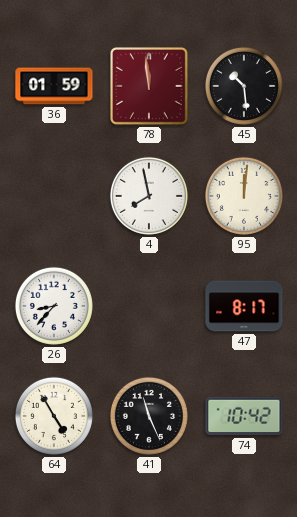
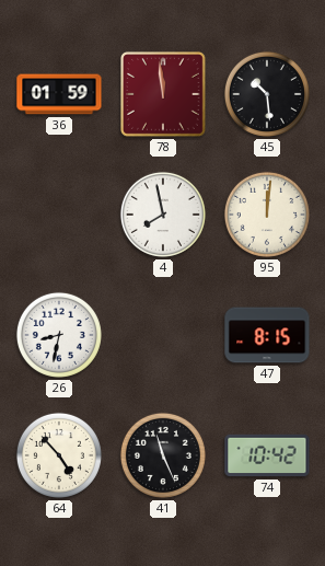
26: 8:37 -> 8:32
47: 8:17 -> 8:15
64: 4:55 -> 4:53
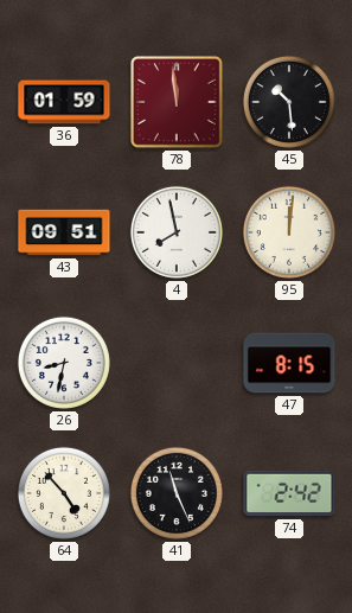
43: none -> 09:51
74: 10:42 -> 2:42
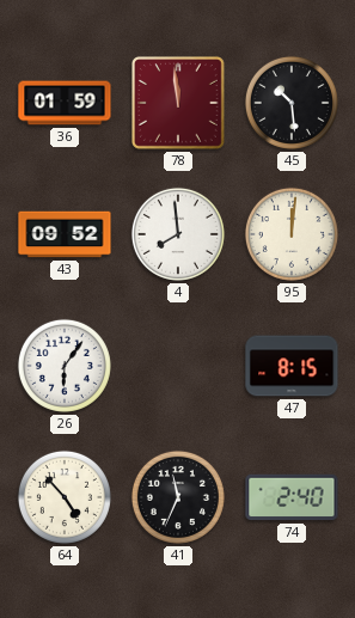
43: 09:51 -> 09:52
4: 7:58 -> 7:59
26: 8:32 -> 6:06
41: 11:26 -> 11:34
74: 2:42 -> 2:40
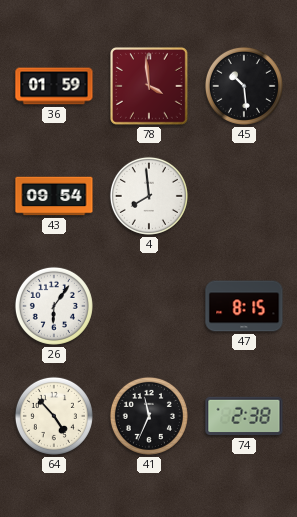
78: 11:59 -> 3:59
43: 09:52 -> 09:54
95: 12:01 -> none
74: 2:40 -> 2:38
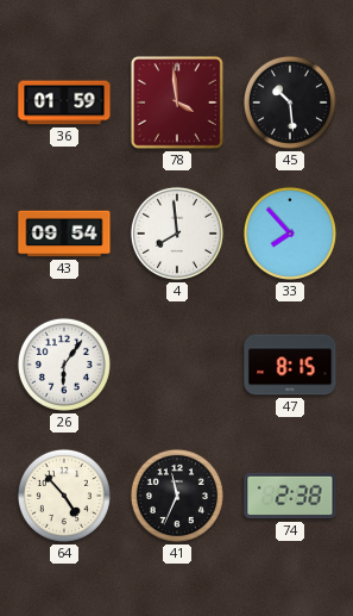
33: none -> 7:53
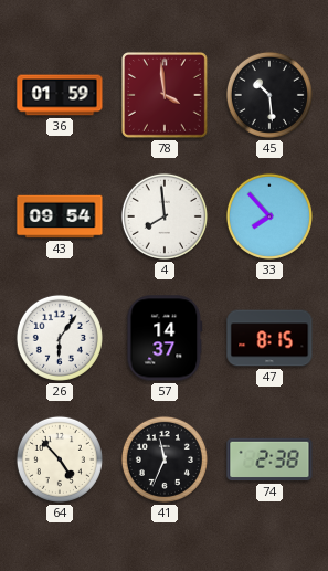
57: none -> 14:37
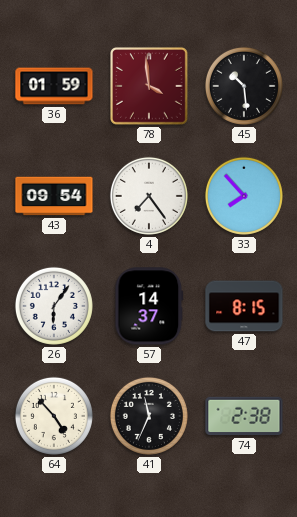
4: 7:59 -> 7:24
